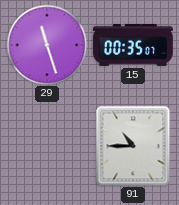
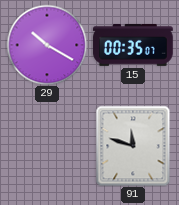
29: 11:27 -> 10:20
91: 10:45 -> 11:48
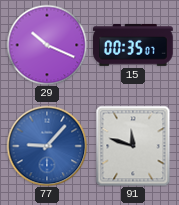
29: 10:20 -> 10:19
77: none -> 9:07
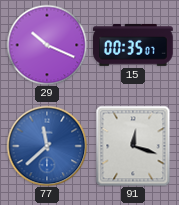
77: 9:07 -> 11:38
91: 11:48 -> 12:18
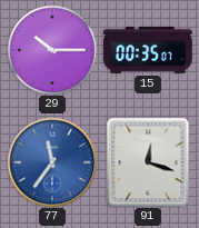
29: 10:19 -> 10:15
77: 11:38 -> 11:36
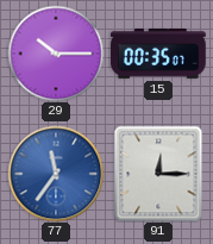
91: 12:18 -> 12:15
